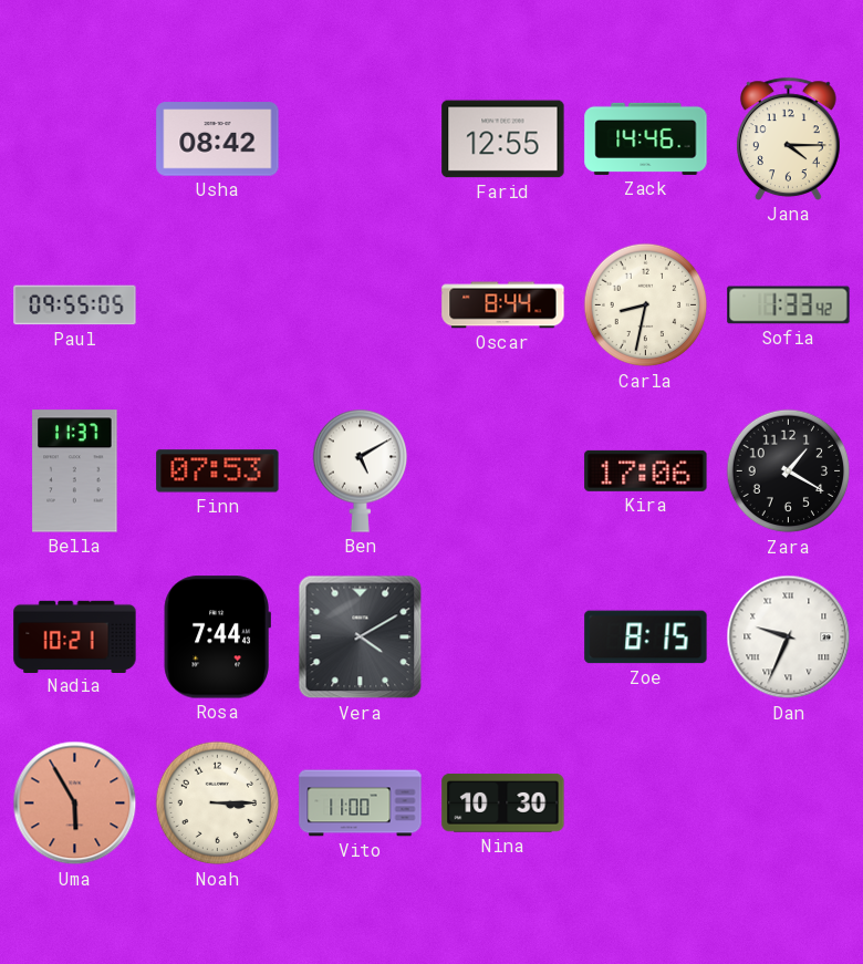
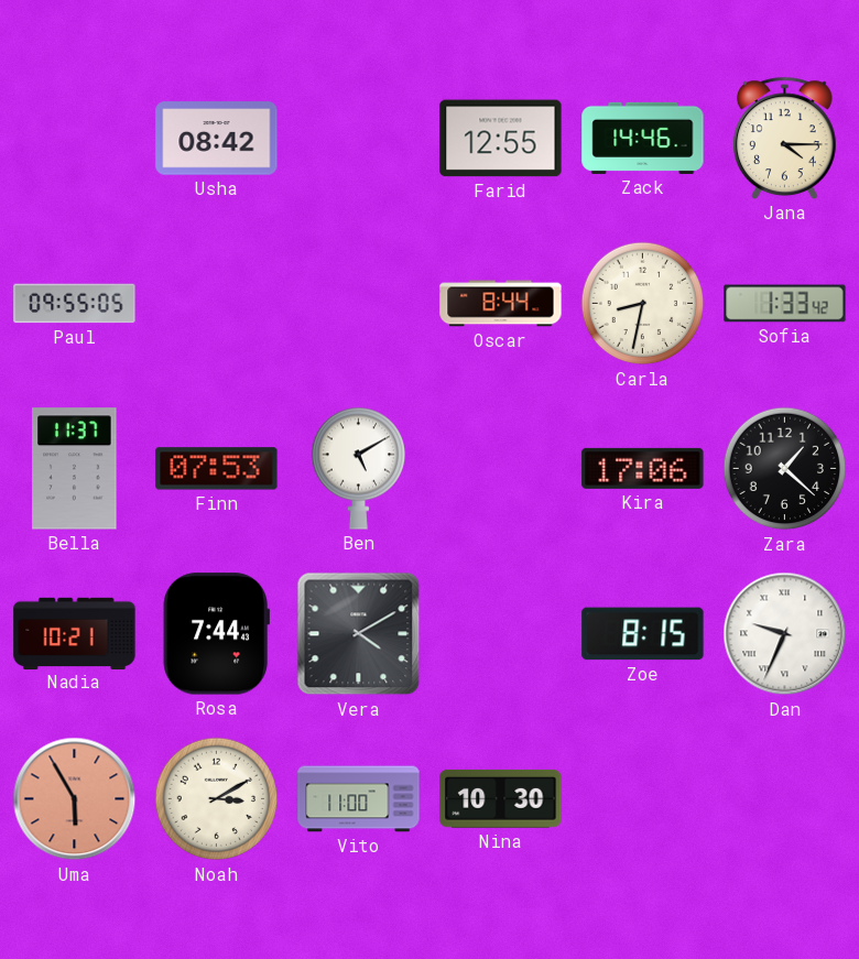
Zara: 1:20 -> 1:22
Noah: 3:15 -> 3:10
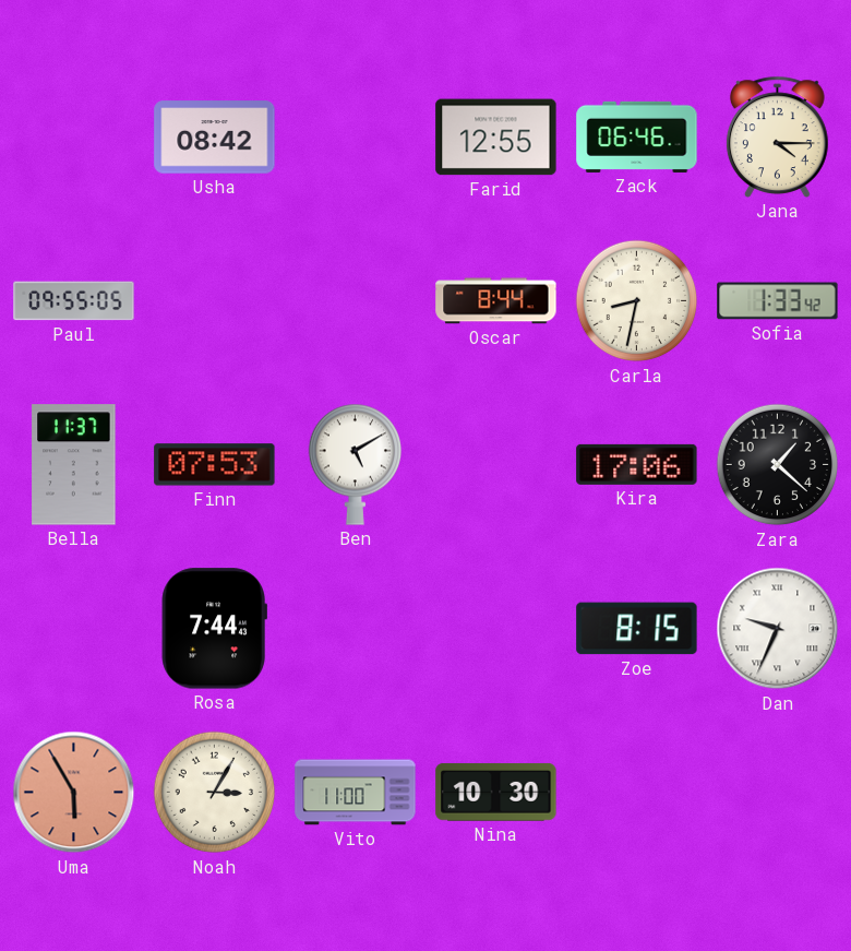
Zack: 14:46 -> 06:46
Nadia: 10:21 -> none
Vera: 4:10 -> none
Noah: 3:10 -> 3:05
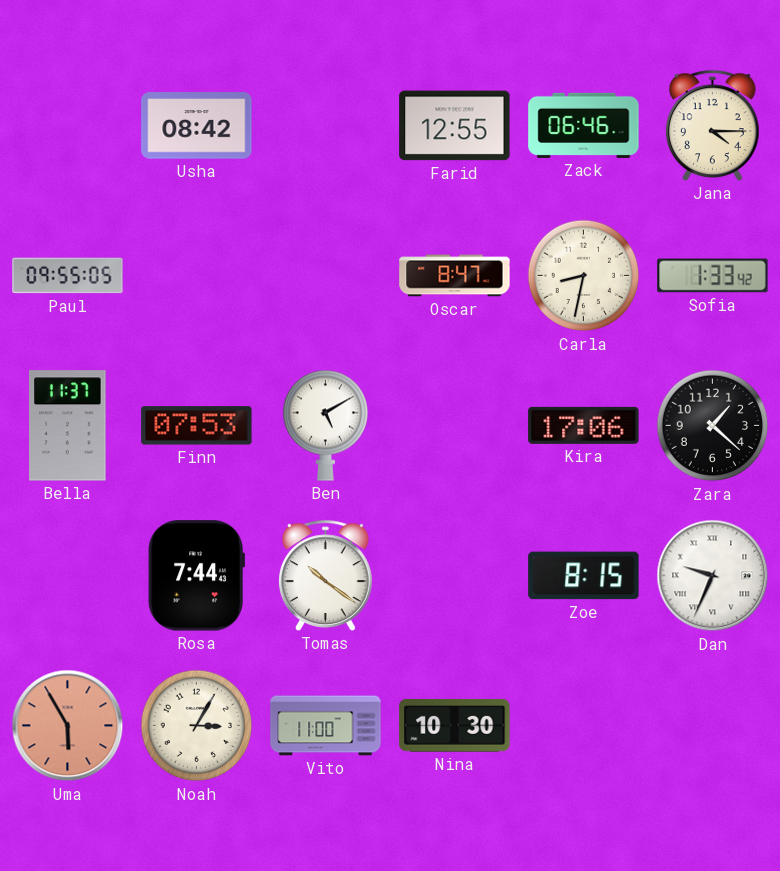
Oscar: 8:44 -> 8:47
Tomas: none -> 10:21
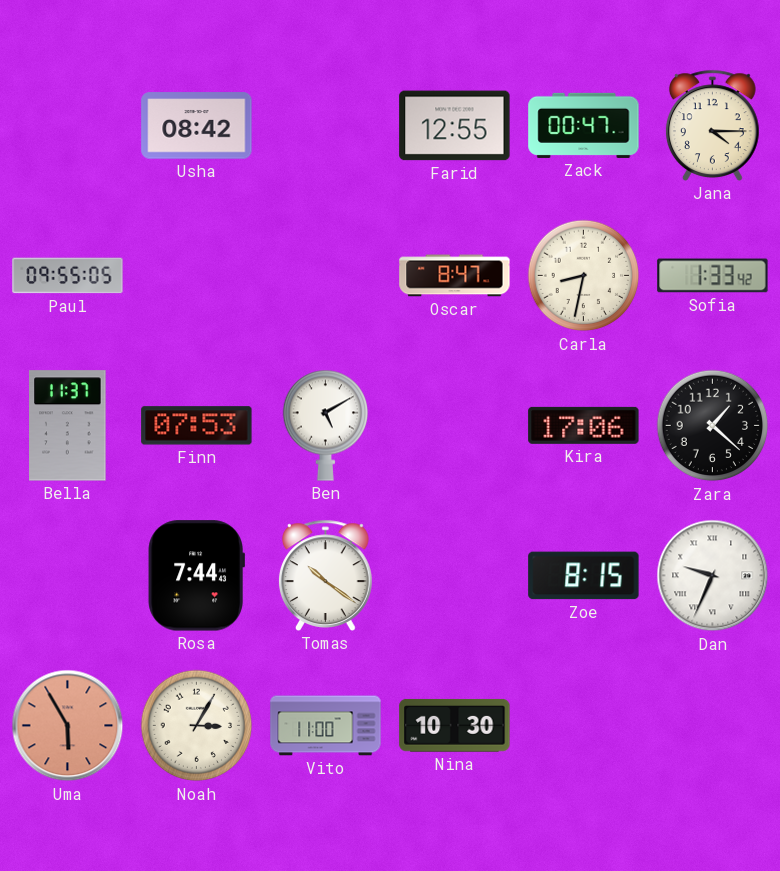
Zack: 06:46 -> 00:47
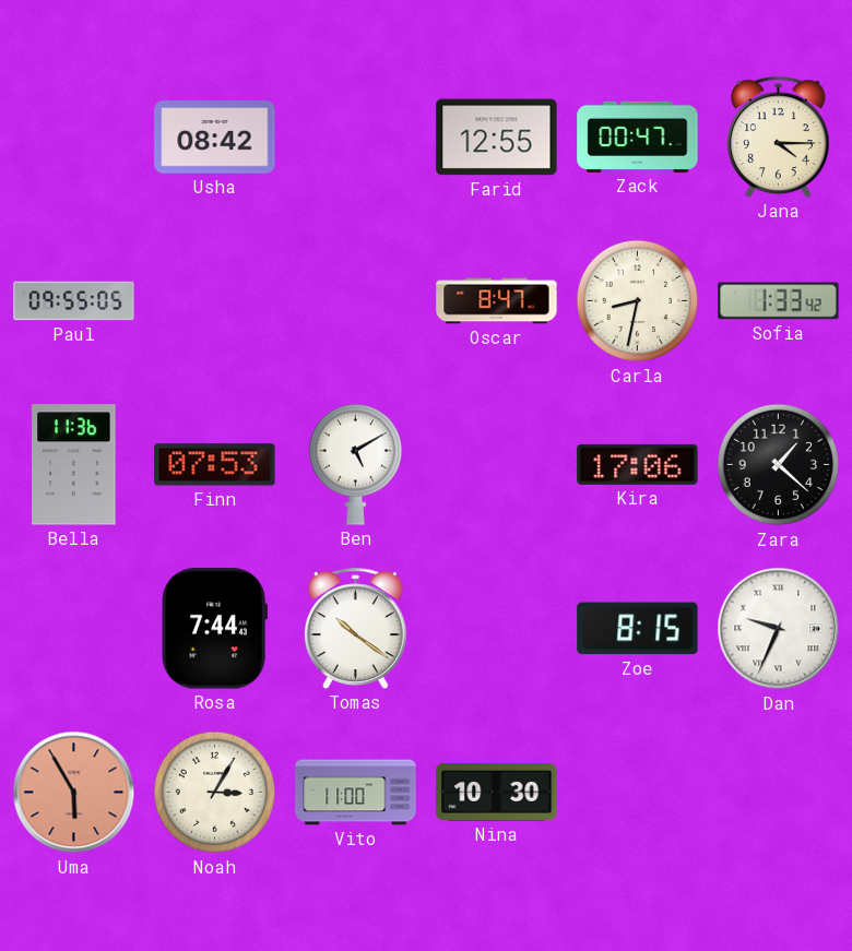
Bella: 11:37 -> 11:36
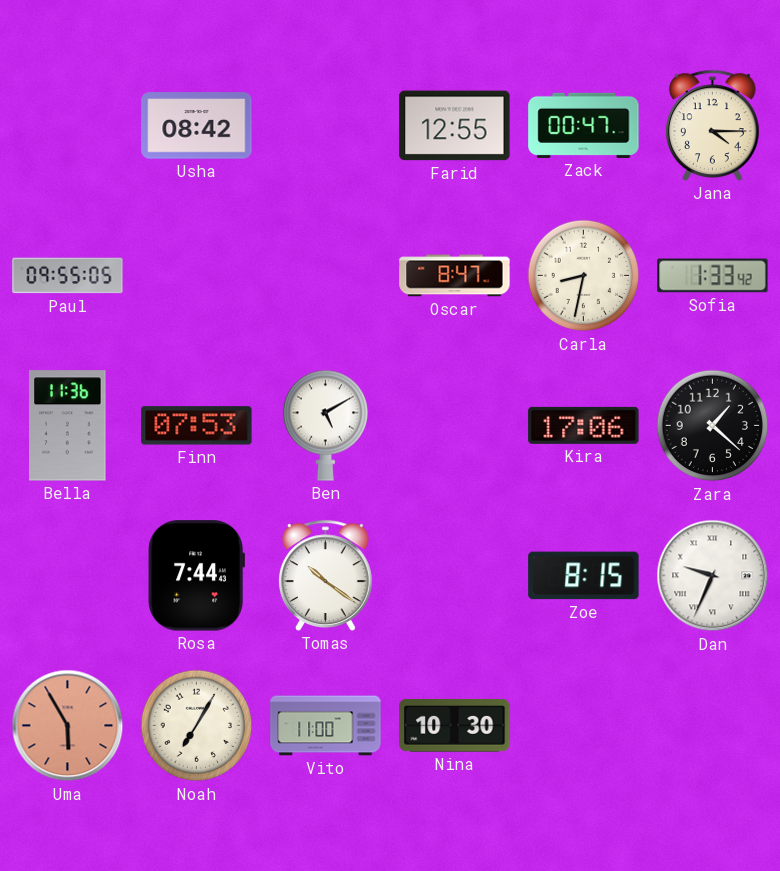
Noah: 3:05 -> 7:05
